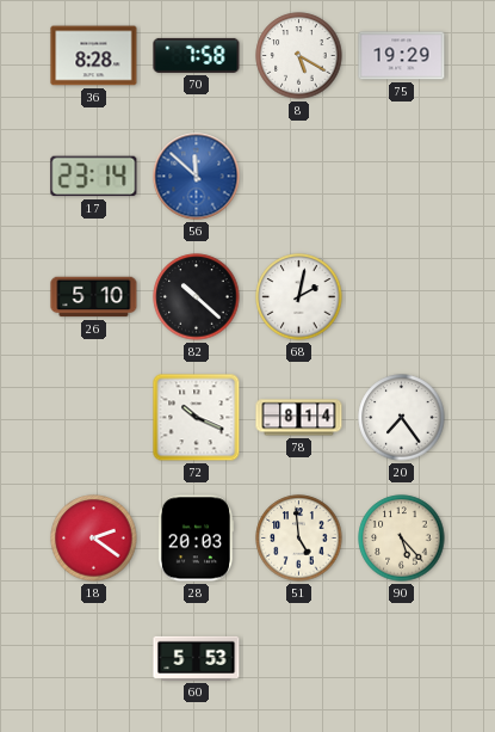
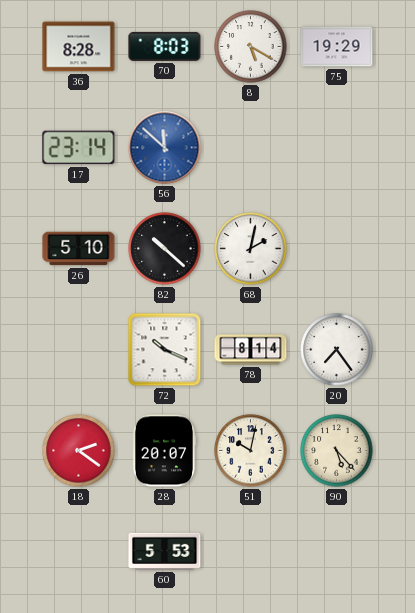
70: 7:58 -> 8:03
28: 20:03 -> 20:07
51: 4:59 -> 10:02
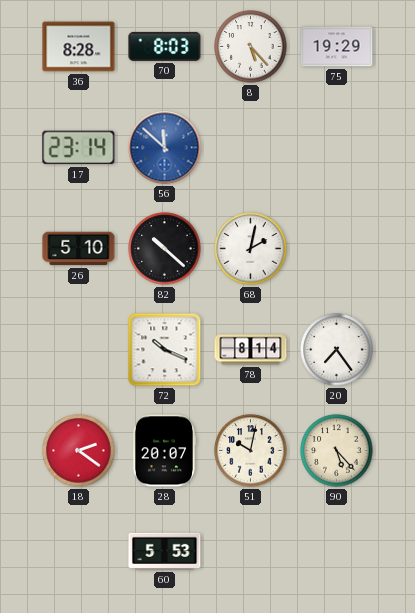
8: 5:20 -> 5:23
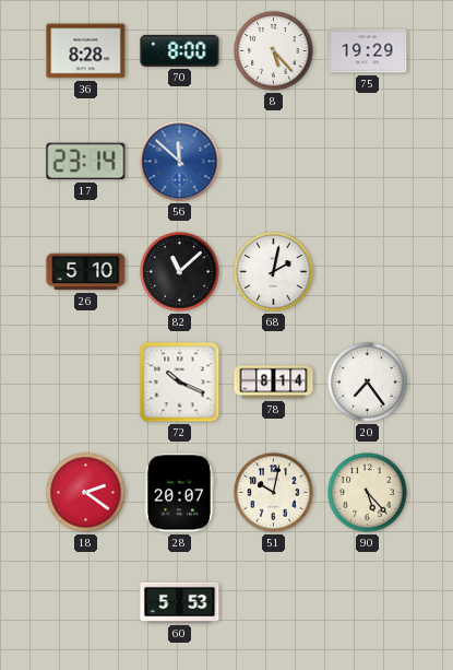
70: 8:03 -> 8:00
82: 10:22 -> 11:08
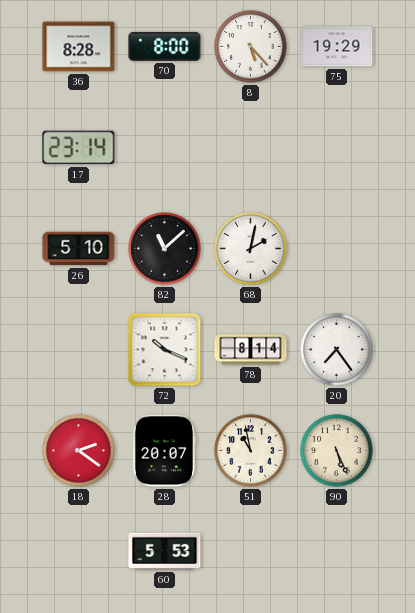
56: 11:52 -> none
51: 10:02 -> 10:58
90: 5:23 -> 5:26
